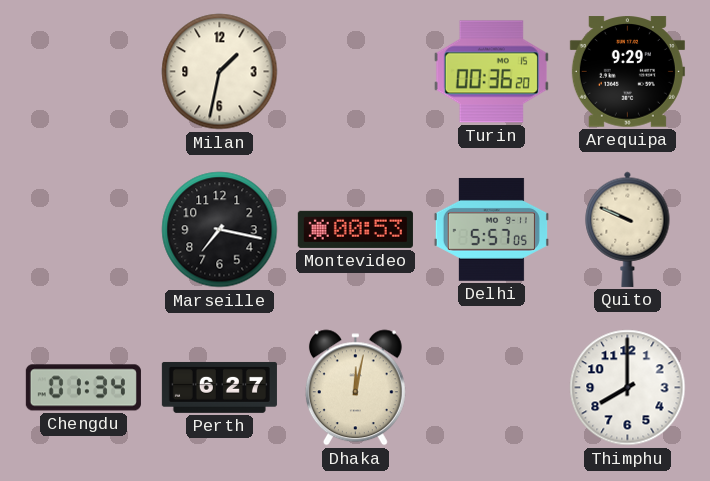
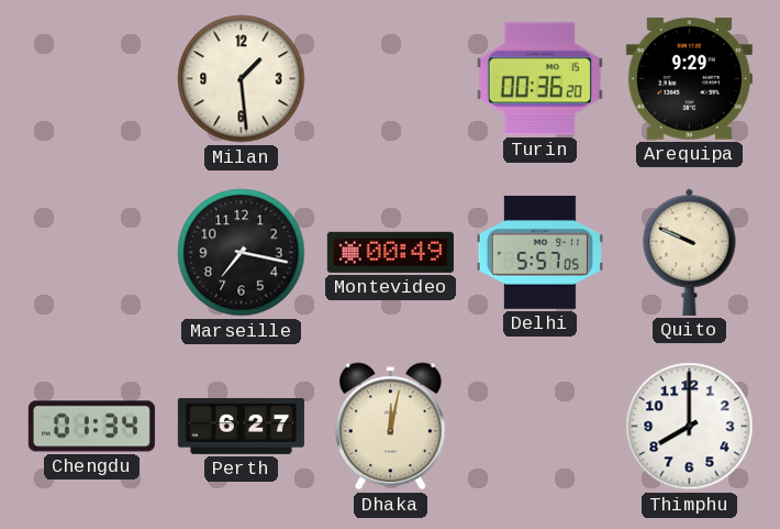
Milan: 1:32 -> 1:29
Montevideo: 00:53 -> 00:49
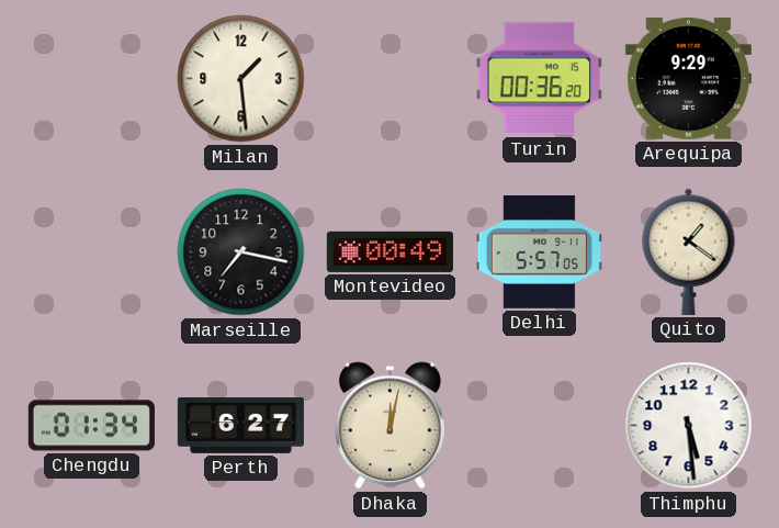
Quito: 9:49 -> 1:21
Thimphu: 8:00 -> 5:29
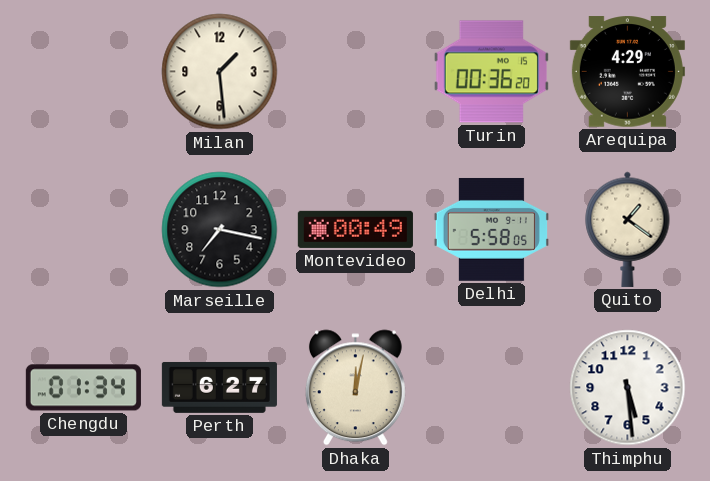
Arequipa: 9:29 -> 4:29
Delhi: 5:57 -> 5:58
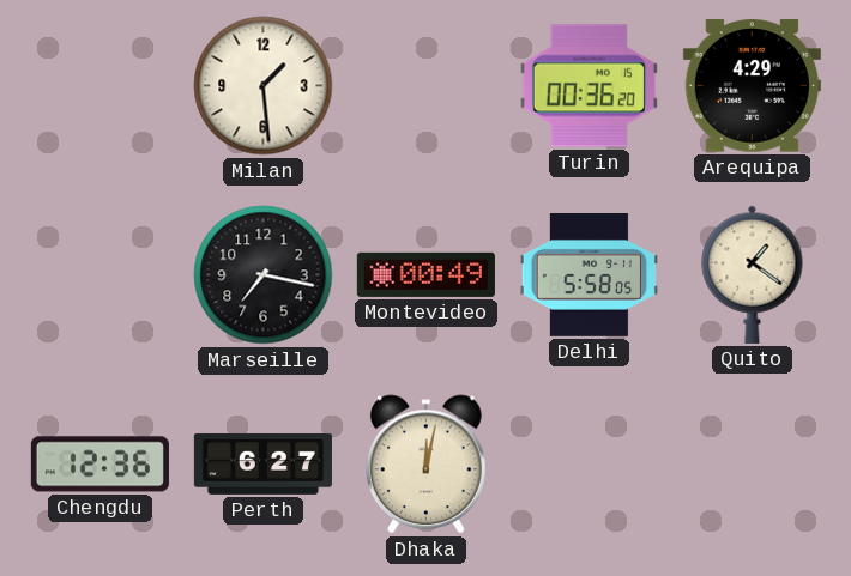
Chengdu: 01:34 -> 12:36
Thimphu: 5:29 -> none
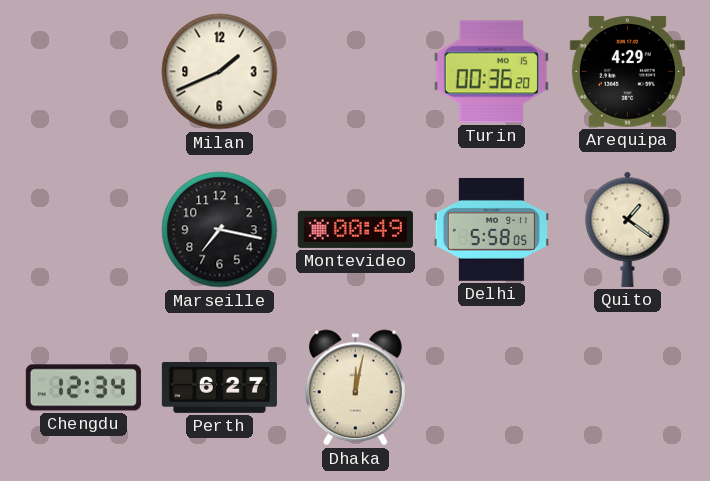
Milan: 1:29 -> 1:41
Chengdu: 12:36 -> 12:34
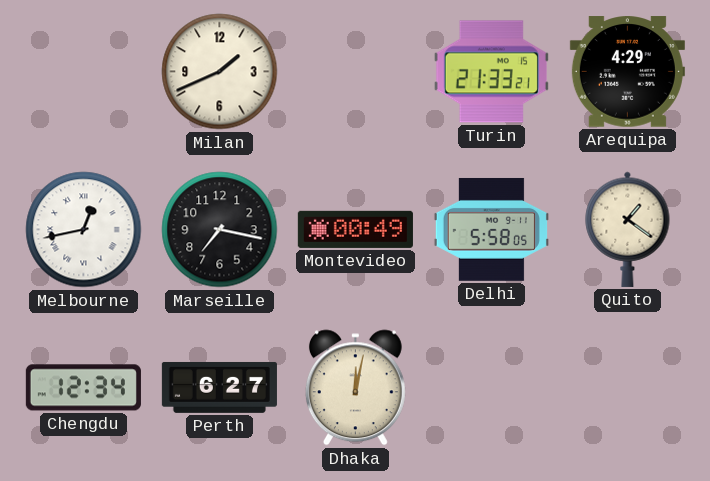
Turin: 00:36 -> 21:33
Melbourne: none -> 12:43
